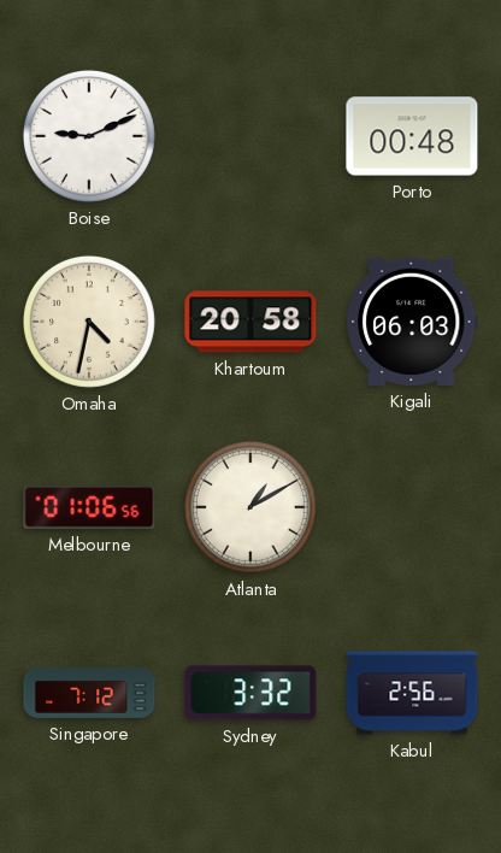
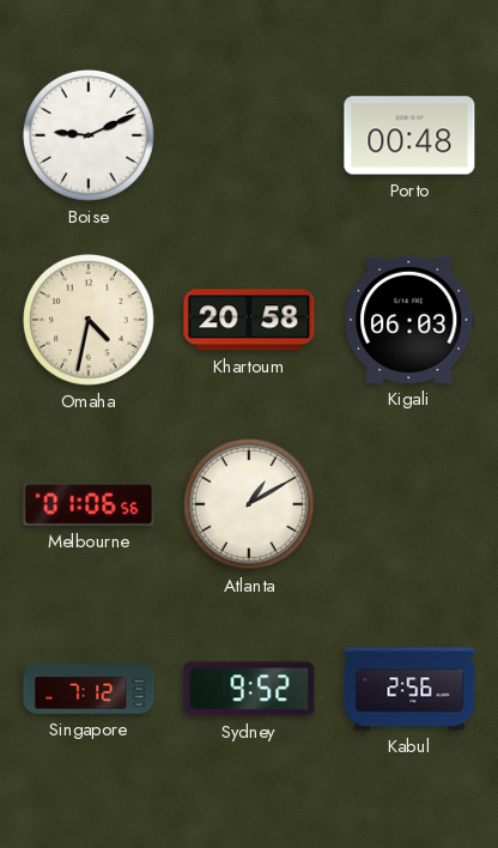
Sydney: 3:32 -> 9:52
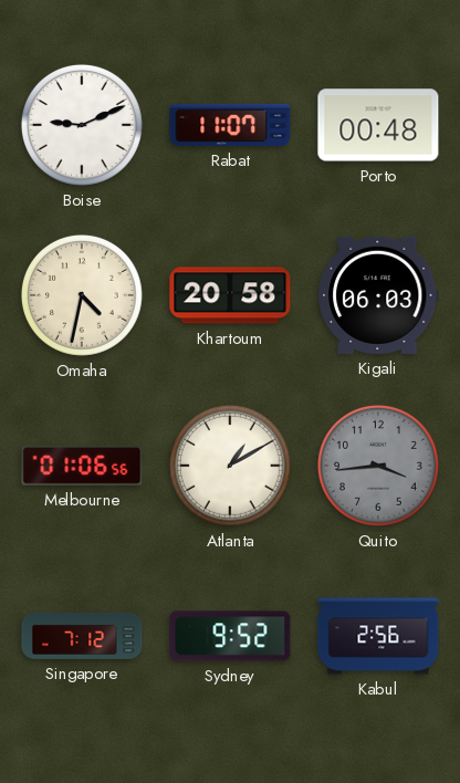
Rabat: none -> 11:07
Quito: none -> 3:44
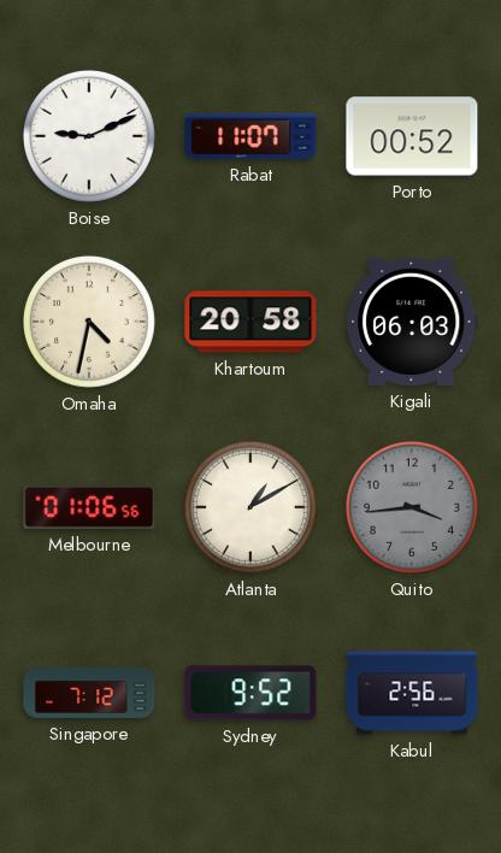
Porto: 00:48 -> 00:52
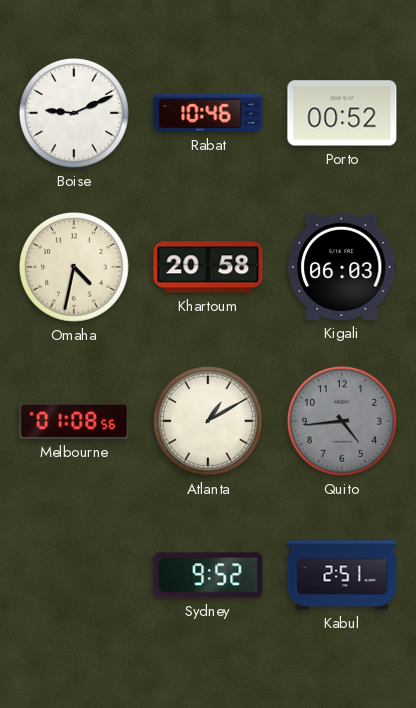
Rabat: 11:07 -> 10:46
Melbourne: 01:06 -> 01:08
Quito: 3:44 -> 4:44
Singapore: 7:12 -> none
Kabul: 2:56 -> 2:51
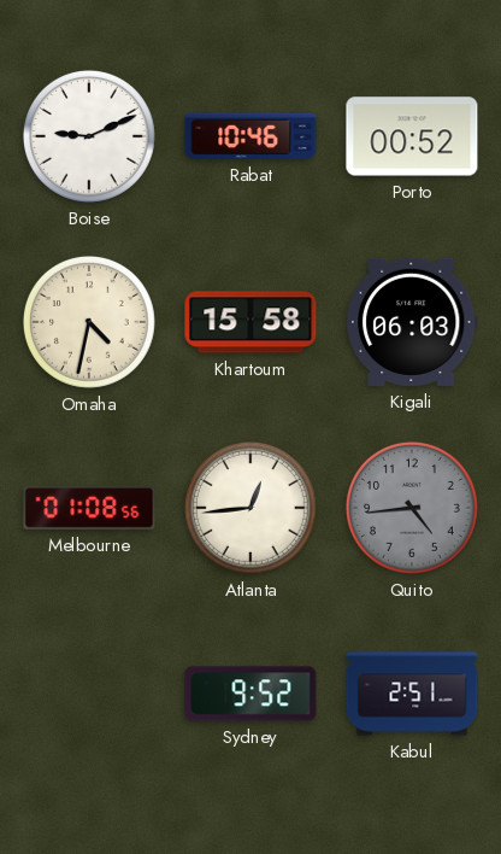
Khartoum: 20:58 -> 15:58
Atlanta: 1:10 -> 12:44
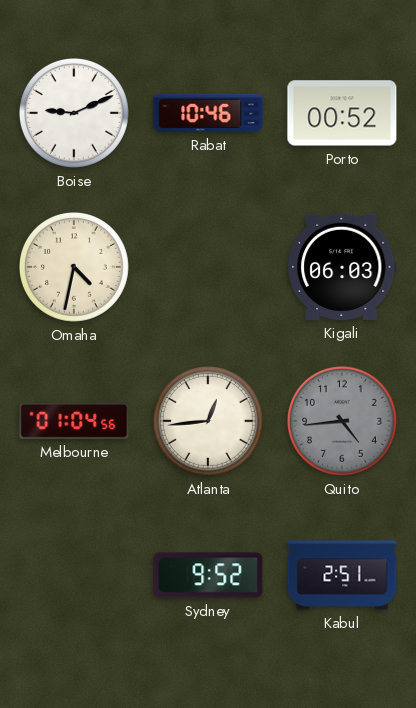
Khartoum: 15:58 -> none
Melbourne: 01:08 -> 01:04
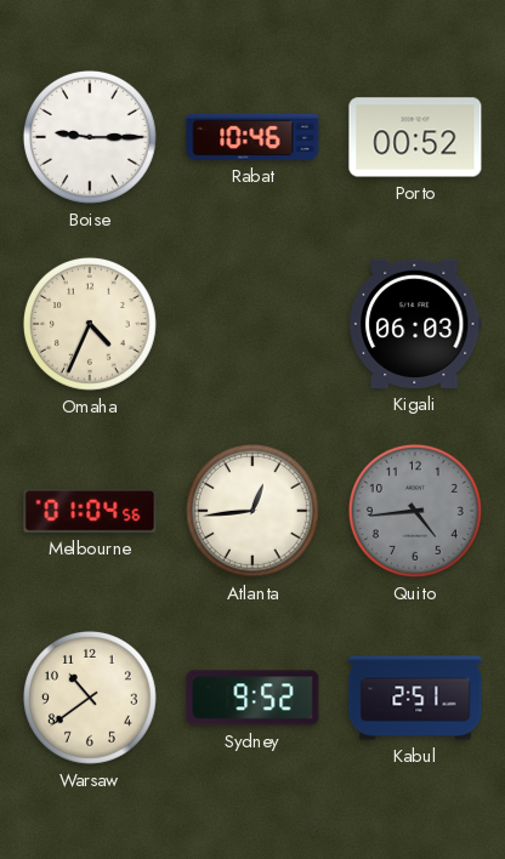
Boise: 9:11 -> 9:15
Omaha: 4:32 -> 4:34
Warsaw: none -> 10:39
